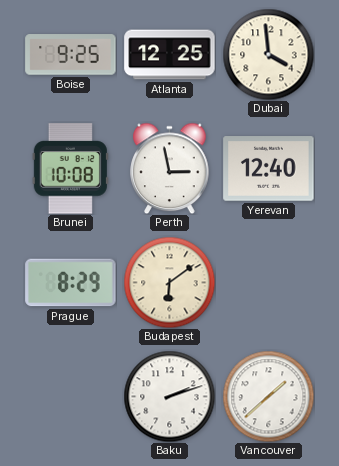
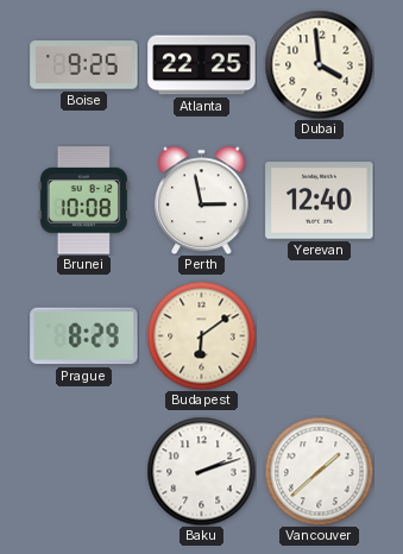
Atlanta: 12:25 -> 22:25
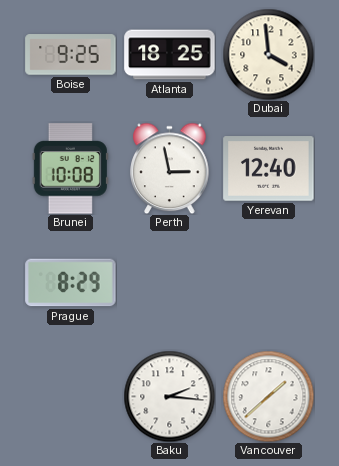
Atlanta: 22:25 -> 18:25
Budapest: 6:09 -> none
Baku: 2:12 -> 2:16
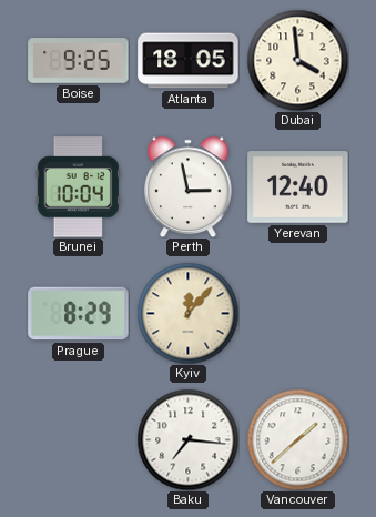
Atlanta: 18:25 -> 18:05
Brunei: 10:08 -> 10:04
Kyiv: none -> 12:07
Baku: 2:16 -> 7:16
